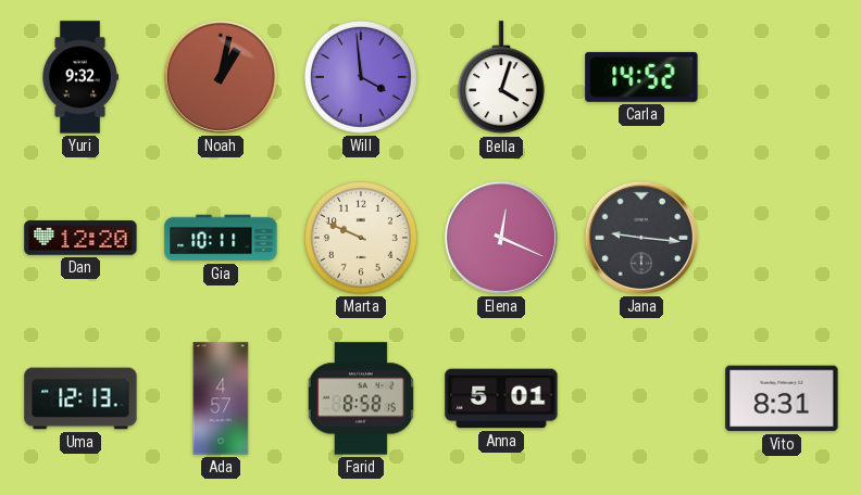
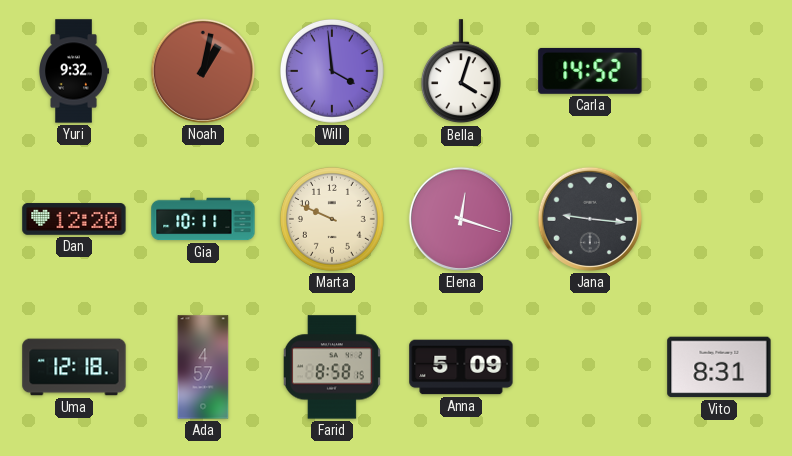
Elena: 12:19 -> 12:18
Uma: 12:13 -> 12:18
Anna: 5:01 -> 5:09
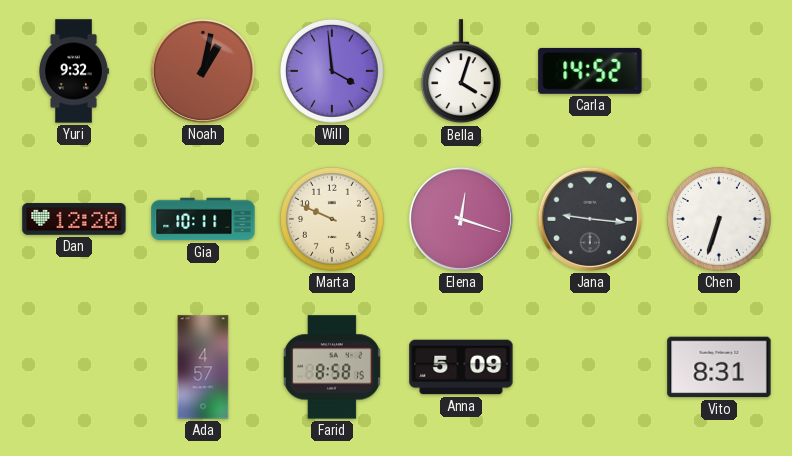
Chen: none -> 6:33
Uma: 12:18 -> none
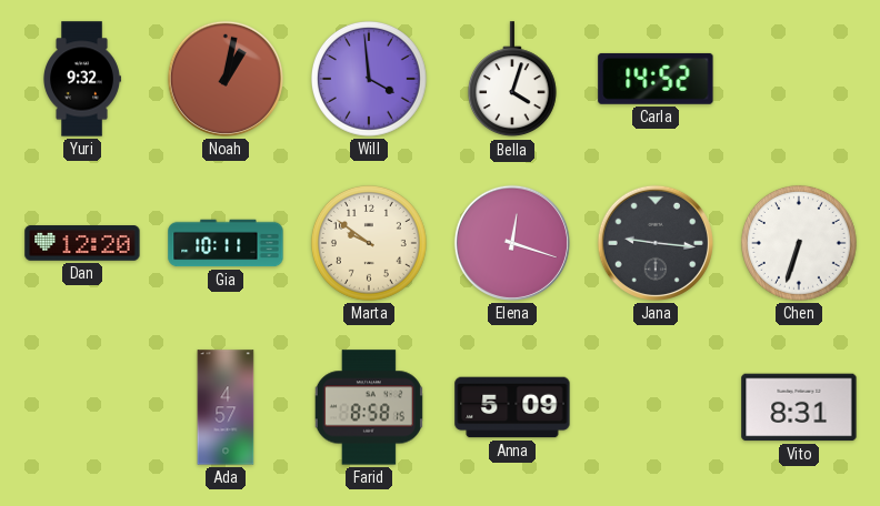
Marta: 9:49 -> 9:51
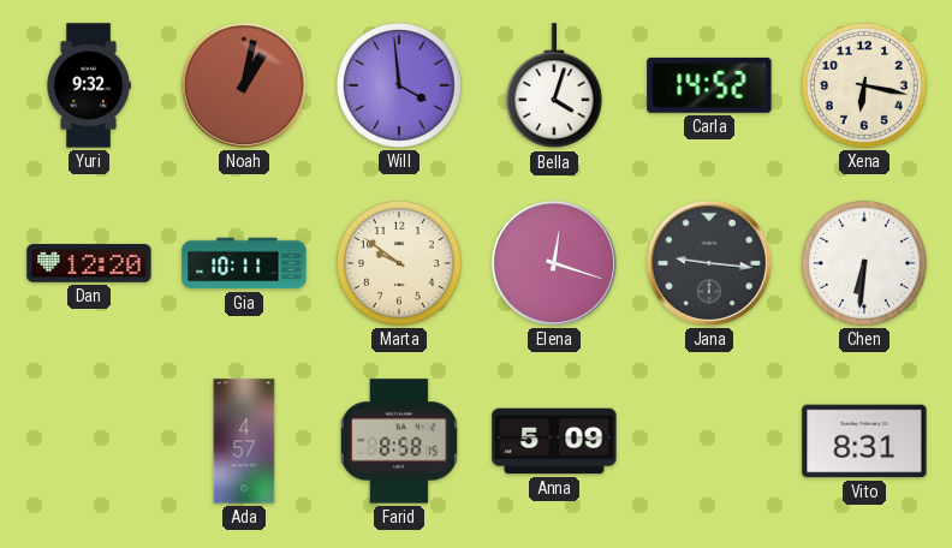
Xena: none -> 6:17
Chen: 6:33 -> 6:31
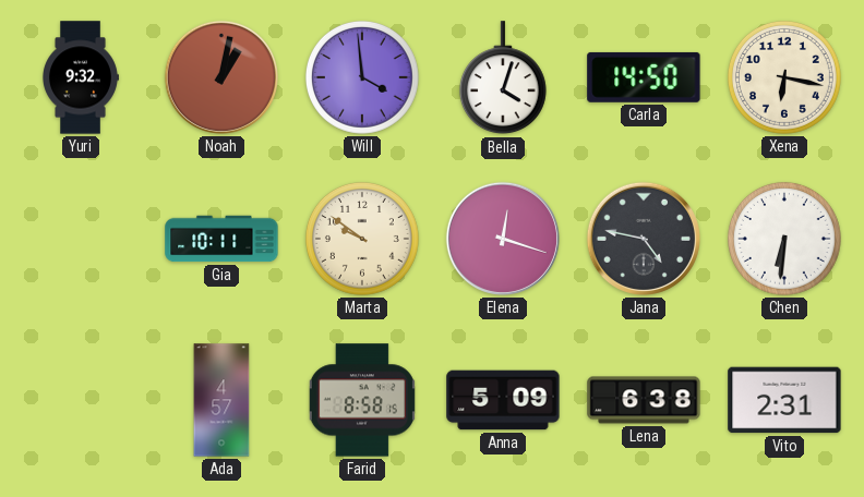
Carla: 14:52 -> 14:50
Dan: 12:20 -> none
Jana: 9:16 -> 4:47
Lena: none -> 6:38
Vito: 8:31 -> 2:31
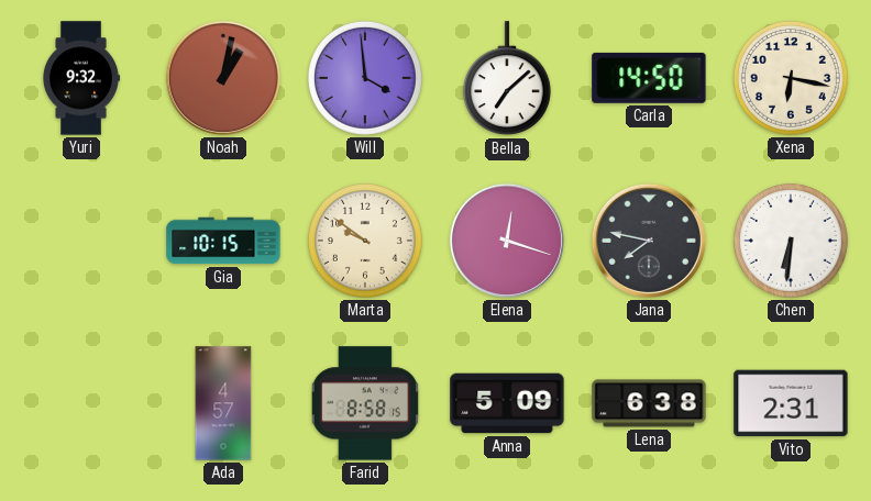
Bella: 4:03 -> 7:08
Gia: 10:11 -> 10:15
Jana: 4:47 -> 7:47
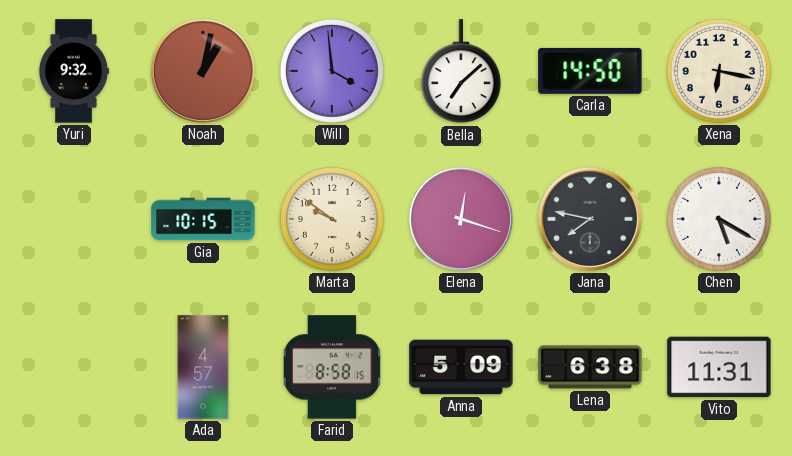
Chen: 6:31 -> 5:20
Vito: 2:31 -> 11:31
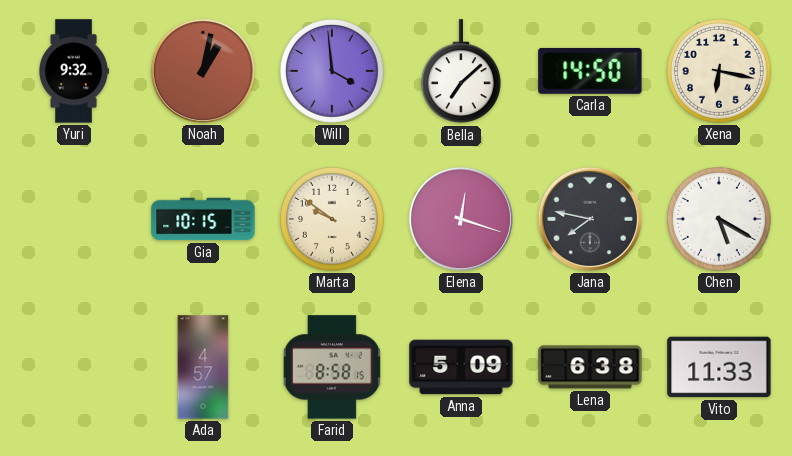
Vito: 11:31 -> 11:33
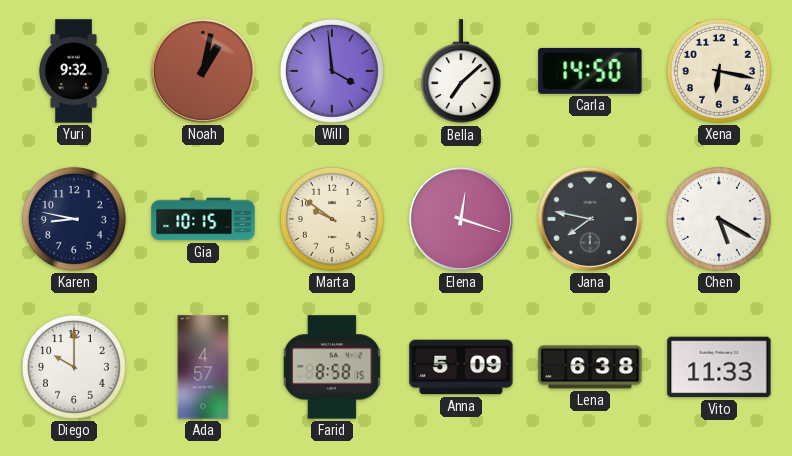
Karen: none -> 8:47
Diego: none -> 10:00
